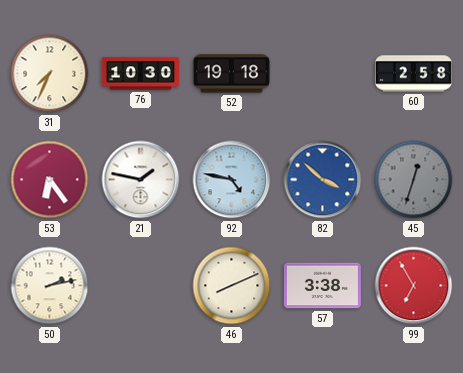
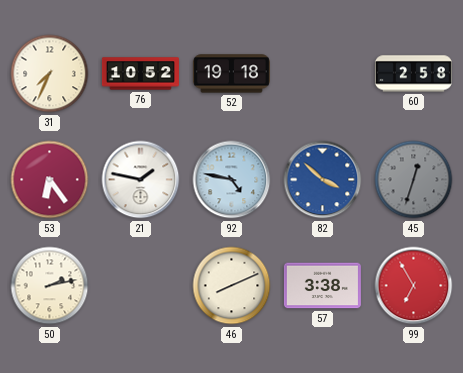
76: 10:30 -> 10:52
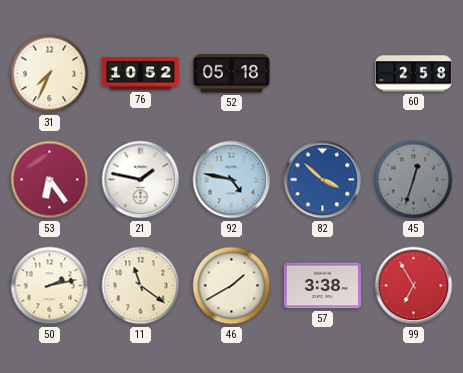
52: 19:18 -> 05:18
11: none -> 11:21
46: 8:11 -> 1:40
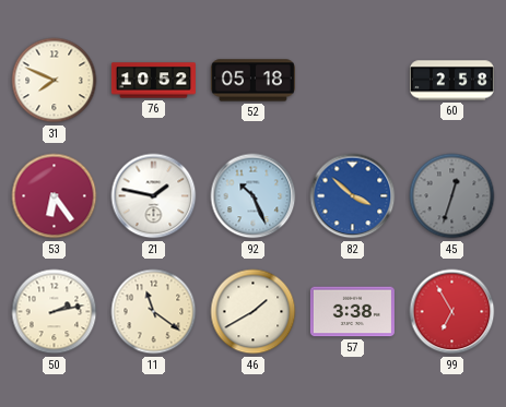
31: 7:34 -> 7:49
92: 4:47 -> 10:26
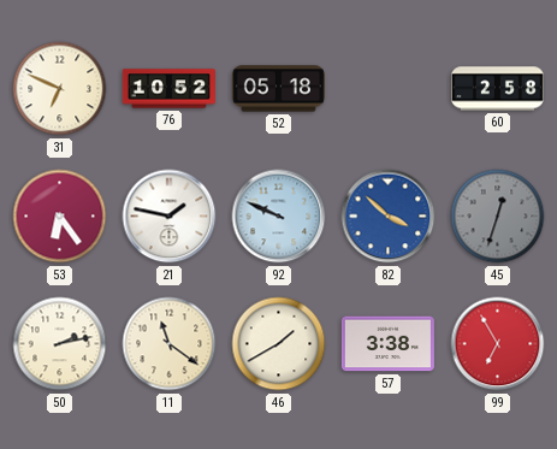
31: 7:49 -> 6:49
92: 10:26 -> 9:49
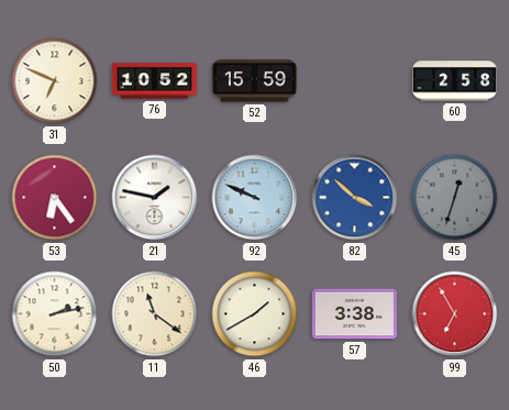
52: 05:18 -> 15:59
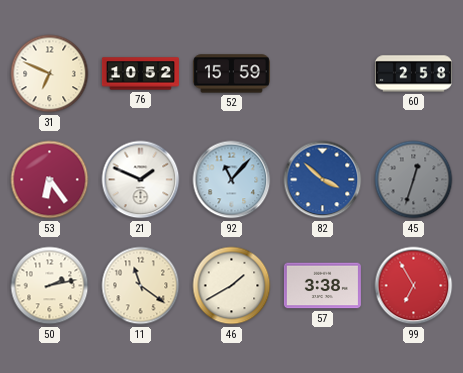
21: 1:47 -> 1:49
92: 9:49 -> 11:07
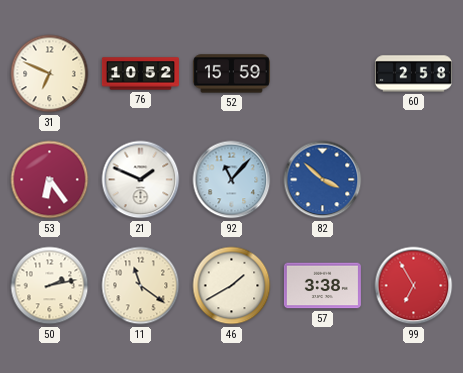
45: 12:33 -> none
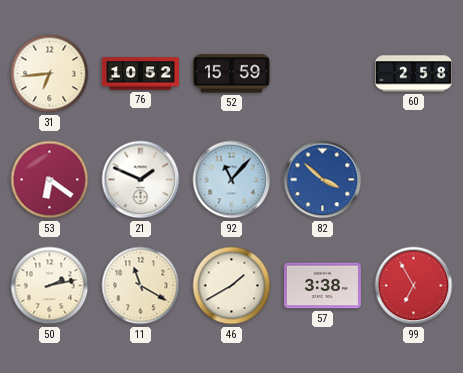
31: 6:49 -> 6:44
53: 6:24 -> 6:21
11: 11:21 -> 11:20
